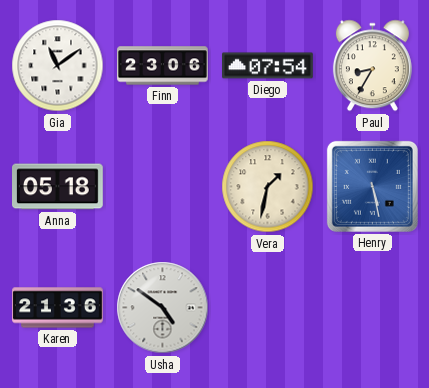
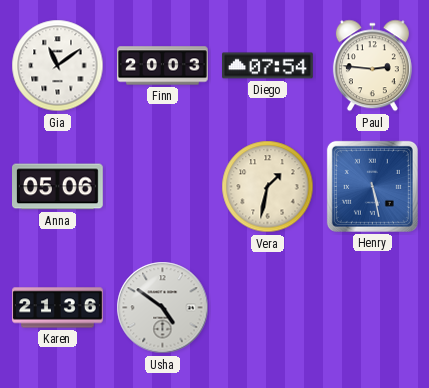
Finn: 23:06 -> 20:03
Paul: 8:35 -> 2:46
Anna: 05:18 -> 05:06
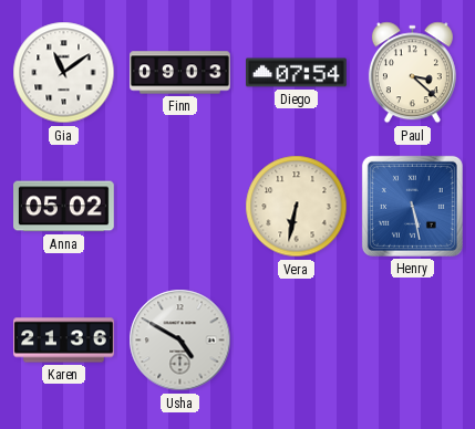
Finn: 20:03 -> 09:03
Paul: 2:46 -> 3:22
Anna: 05:06 -> 05:02
Vera: 1:32 -> 6:32
Usha: 4:51 -> 4:50
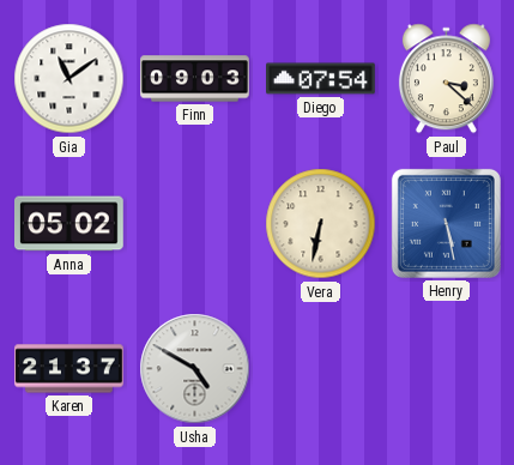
Karen: 21:36 -> 21:37
